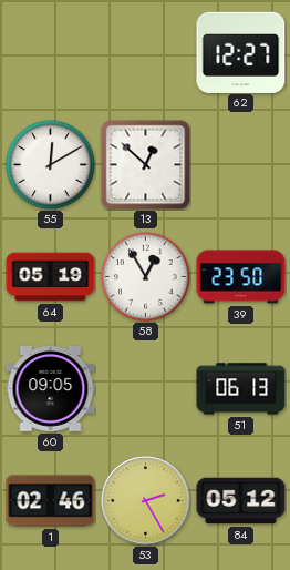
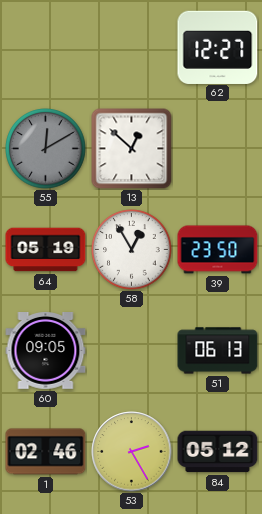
55 dial: white -> grey
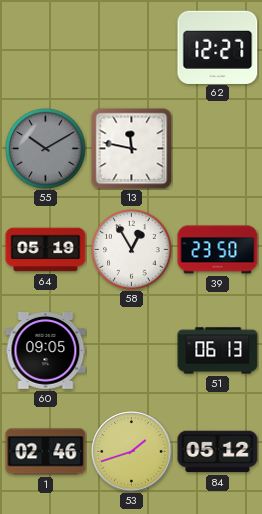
55: 12:10 -> 10:10
13: 12:52 -> 11:47
53: 2:25 -> 1:42
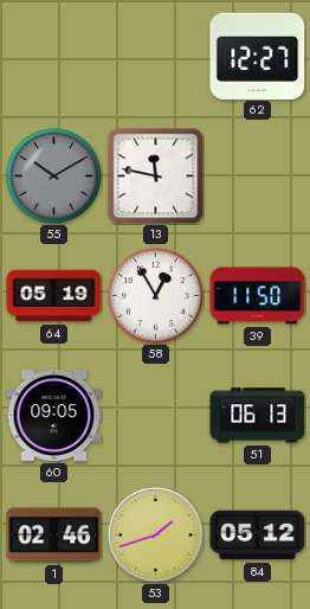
39: 23:50 -> 11:50
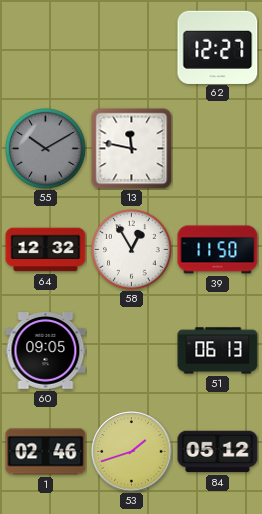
64: 05:19 -> 12:32
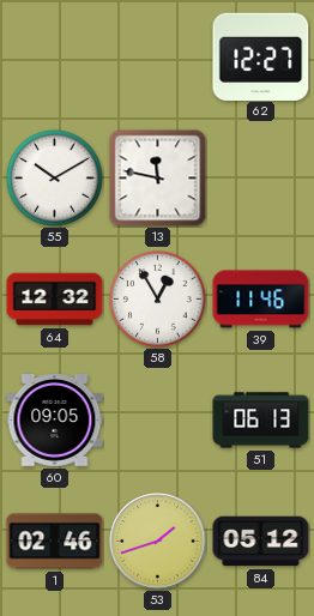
55 dial: grey -> white
39: 11:50 -> 11:46
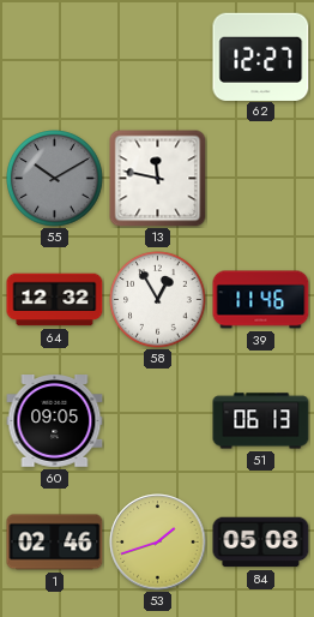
55 dial: white -> grey
84: 05:12 -> 05:08
